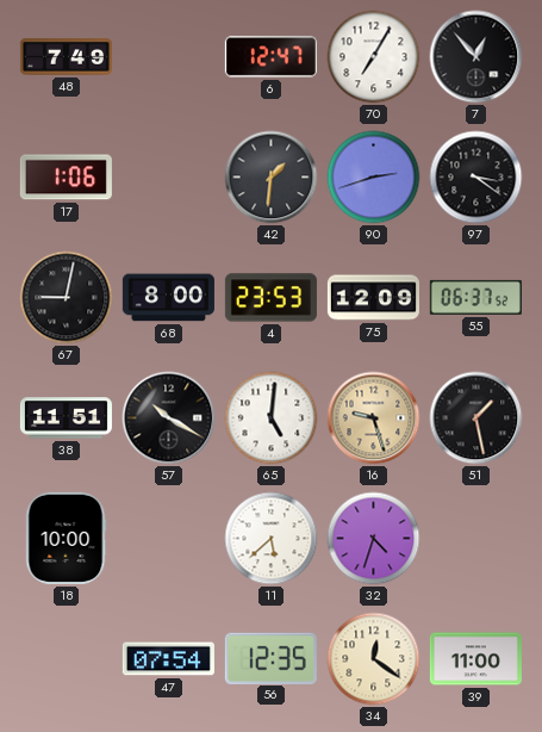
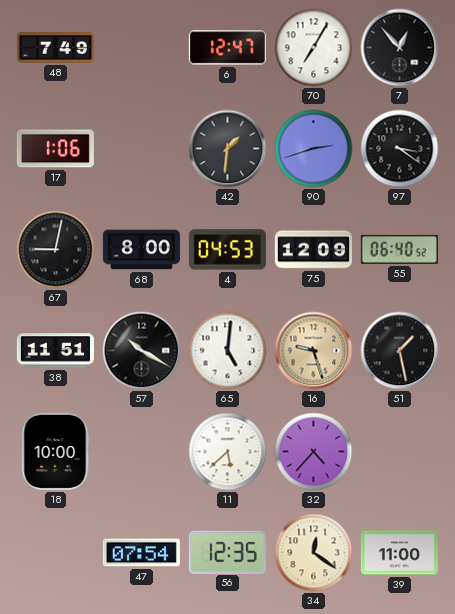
4: 23:53 -> 04:53
55: 06:37 -> 06:40
32: 4:33 -> 4:37
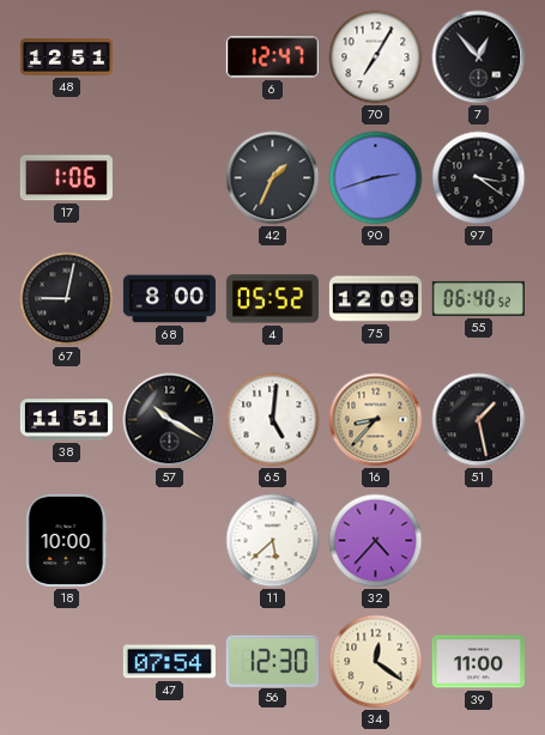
48: 7:49 -> 12:51
42: 1:31 -> 1:34
4: 04:53 -> 05:52
16: 9:27 -> 8:37
56: 12:35 -> 12:30
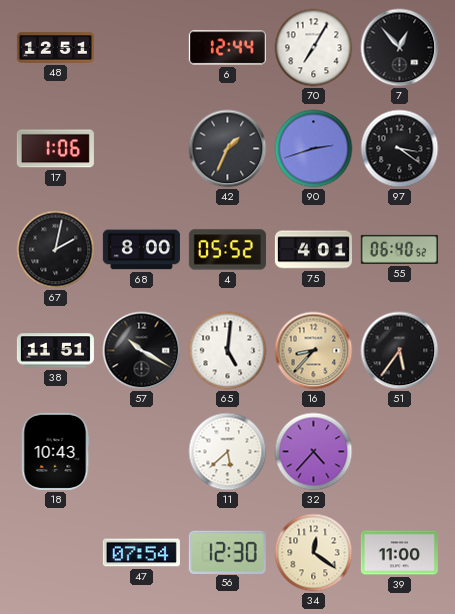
6: 12:47 -> 12:44
67: 9:02 -> 2:02
75: 12:09 -> 4:01
51: 1:28 -> 5:36
18: 10:00 -> 10:43
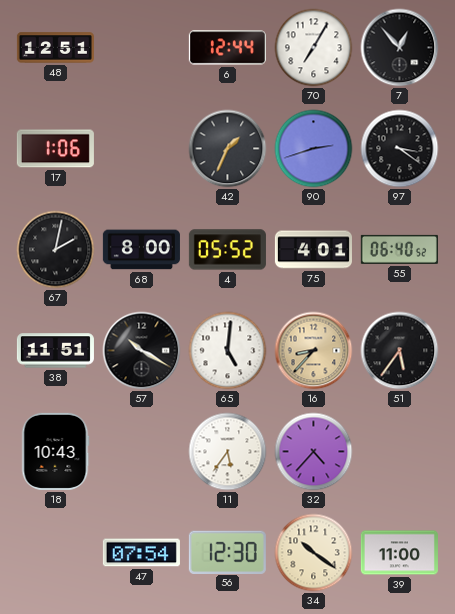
11: 5:38 -> 5:36
34: 12:21 -> 10:21
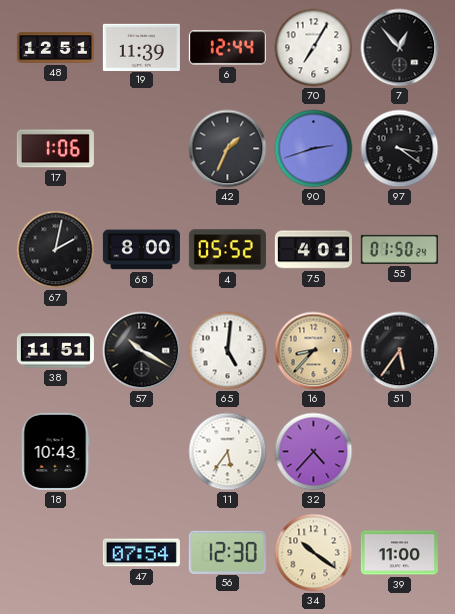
19: none -> 11:39
55: 06:40 -> 01:50
